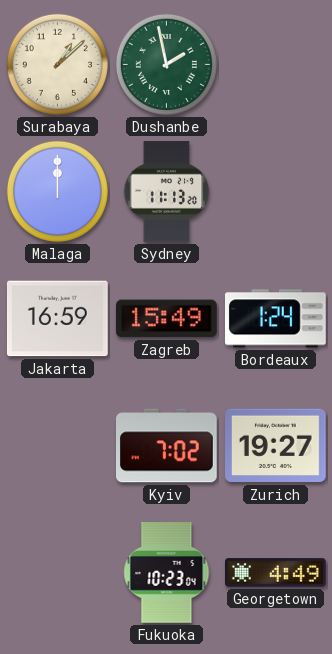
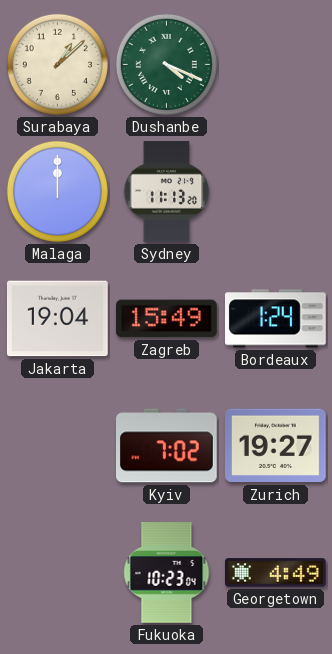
Dushanbe: 1:58 -> 4:19
Jakarta: 16:59 -> 19:04
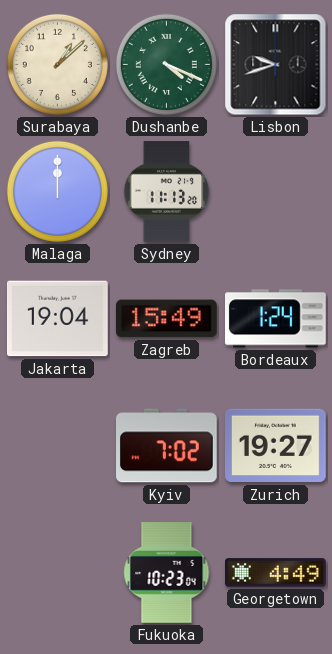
Lisbon: none -> 9:42
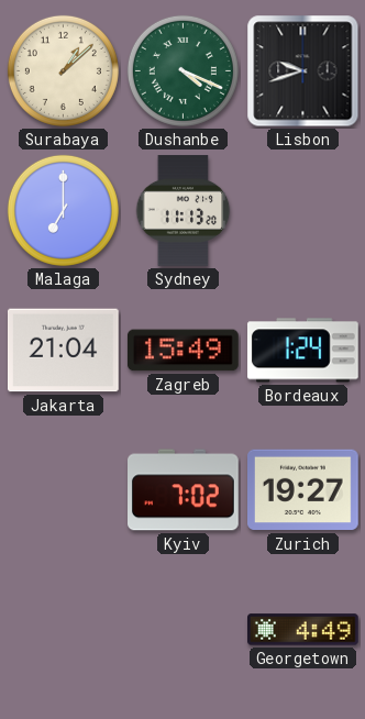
Malaga: 12:00 -> 7:00
Jakarta: 19:04 -> 21:04
Fukuoka: 10:23 -> none
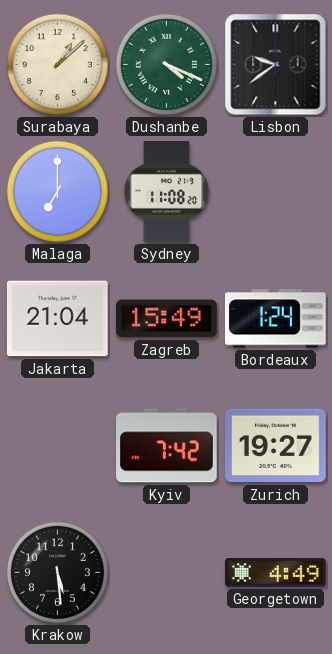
Lisbon: 9:42 -> 9:39
Sydney: 11:13 -> 11:08
Kyiv: 7:02 -> 7:42
Krakow: none -> 5:29
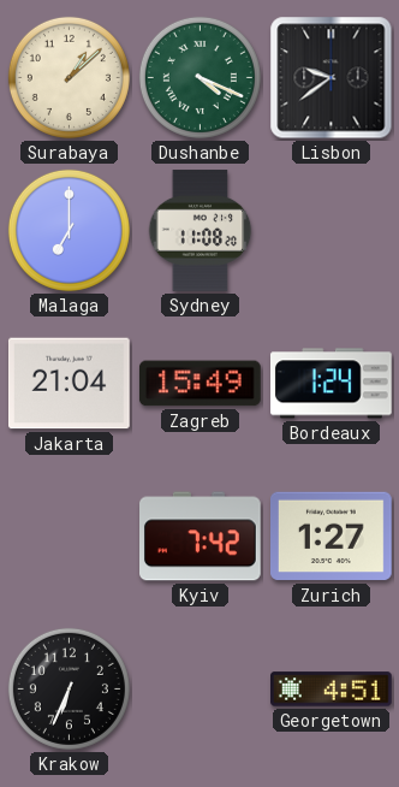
Zurich: 19:27 -> 1:27
Krakow: 5:29 -> 6:34
Georgetown: 4:49 -> 4:51
